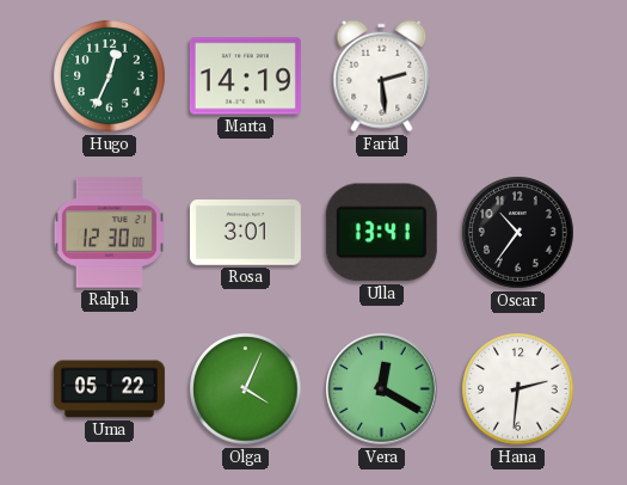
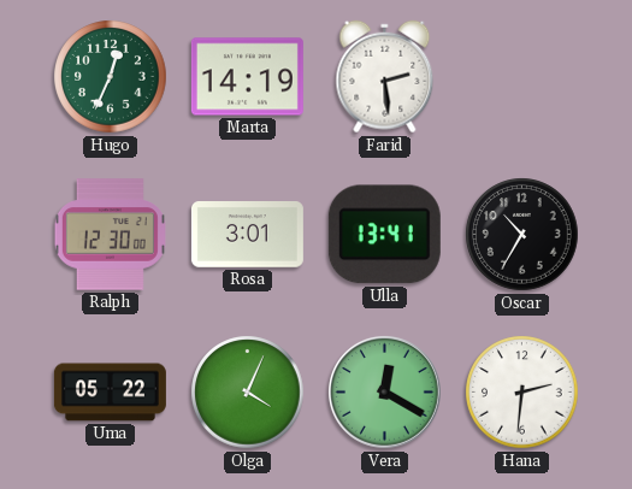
Oscar: 10:36 -> 10:35
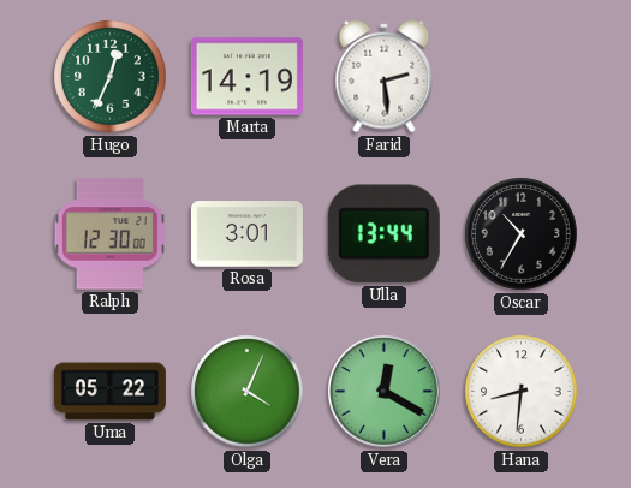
Ulla: 13:41 -> 13:44
Hana: 2:31 -> 8:31
